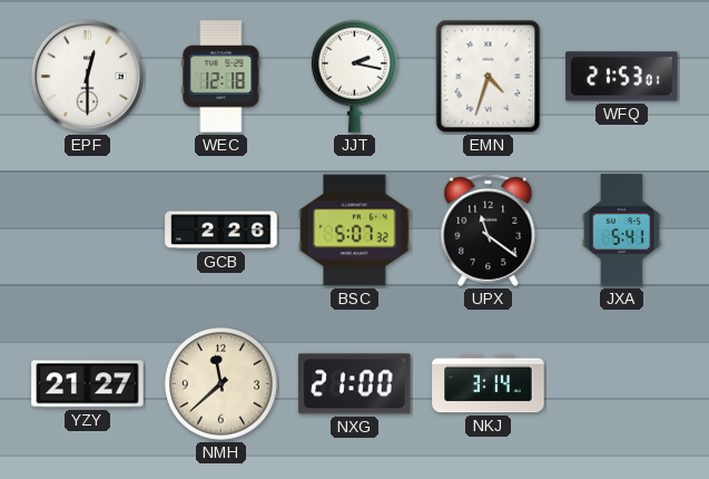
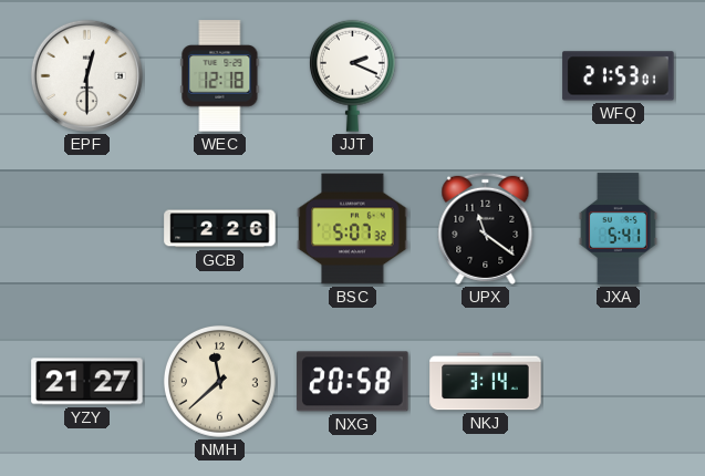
JJT: 2:17 -> 2:19
EMN: 4:33 -> none
NXG: 21:00 -> 20:58
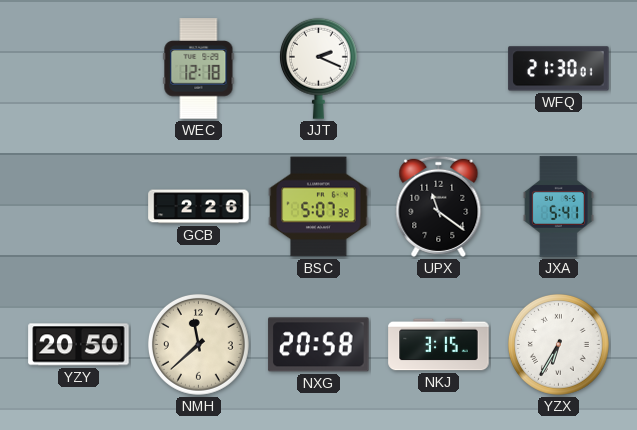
EPF: 12:30 -> none
WFQ: 21:53 -> 21:30
YZY: 21:27 -> 20:50
NKJ: 3:14 -> 3:15
YZX: none -> 6:35
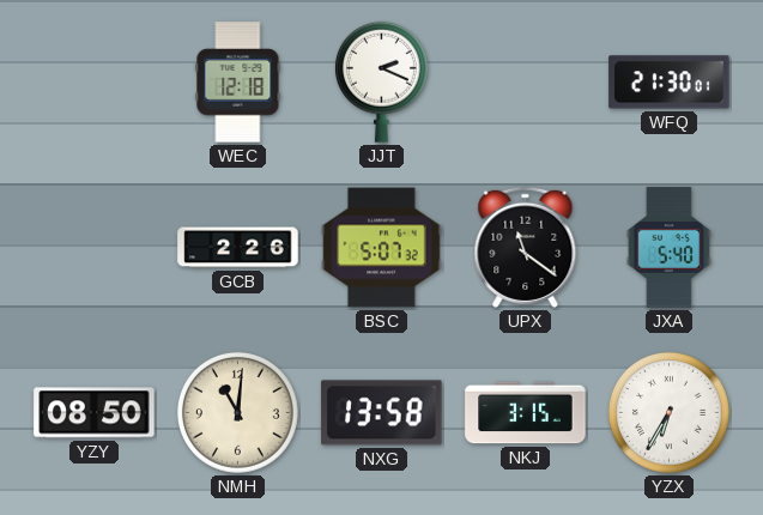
JXA: 5:41 -> 5:40
YZY: 20:50 -> 08:50
NMH: 11:38 -> 11:01
NXG: 20:58 -> 13:58
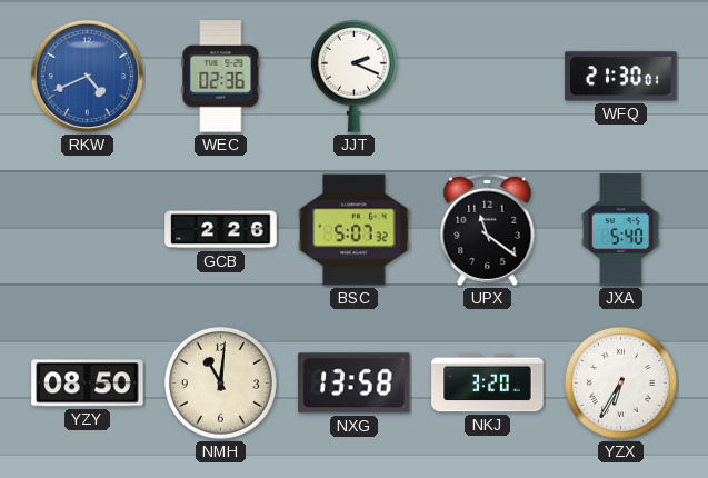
RKW: none -> 4:41
WEC: 12:18 -> 02:36
NKJ: 3:15 -> 3:20
